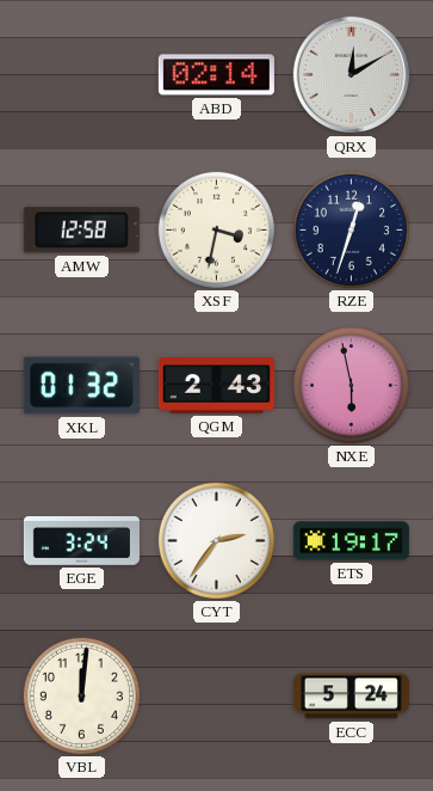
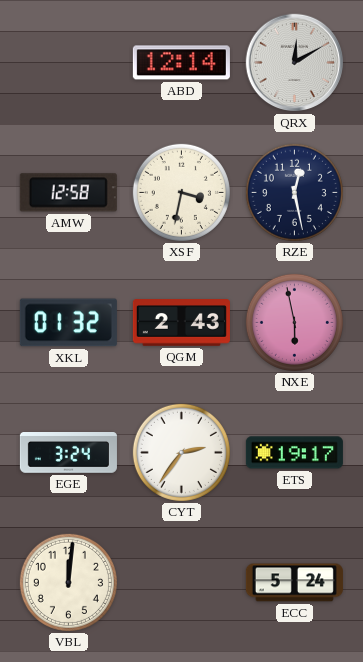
ABD: 02:14 -> 12:14
RZE: 12:33 -> 12:28
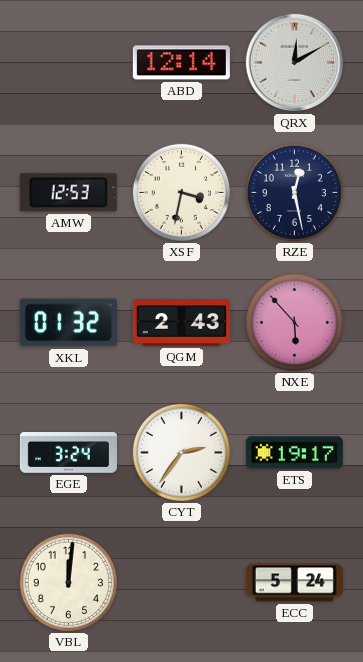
AMW: 12:58 -> 12:53
NXE: 5:58 -> 5:53
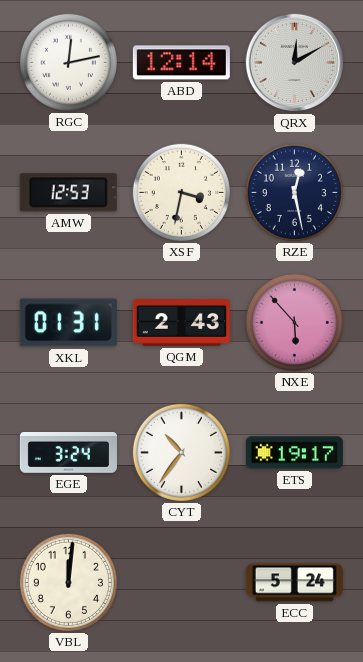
RGC: none -> 12:13
XKL: 01:32 -> 01:31
CYT: 2:36 -> 10:36
